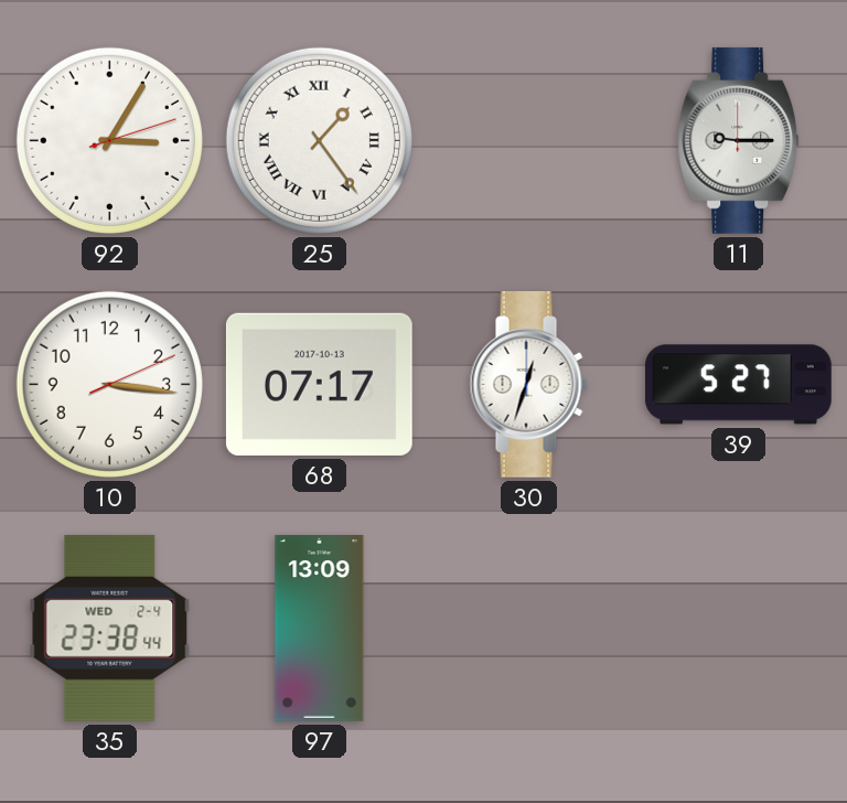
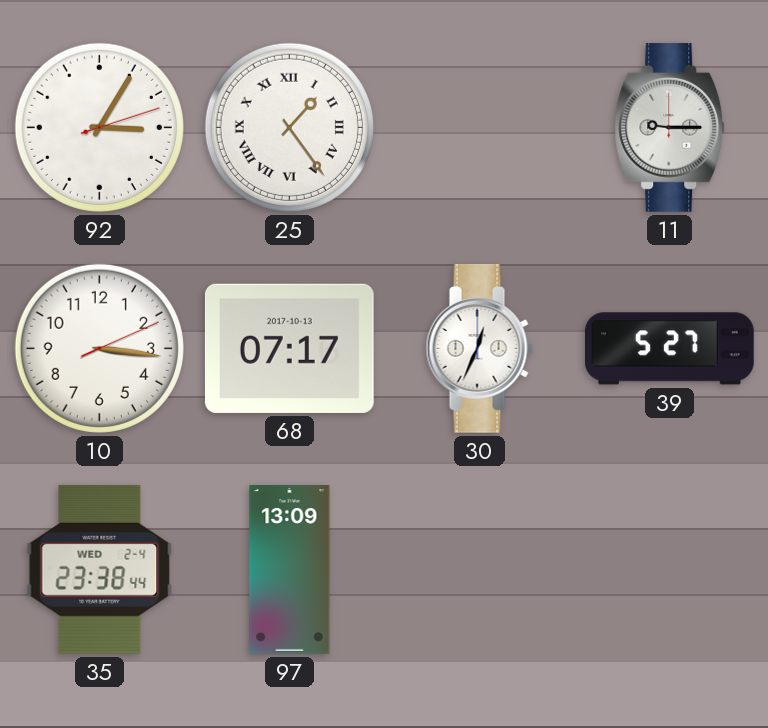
30: 12:33 -> 12:34
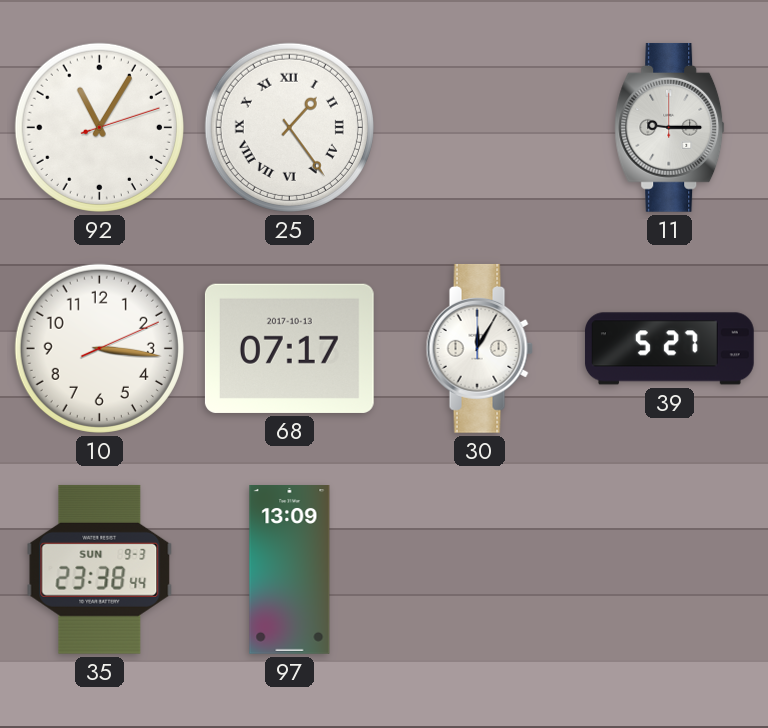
92: 3:05 -> 11:05
30: 12:34 -> 12:05
35 date: WED 2-4 -> SUN 9-3
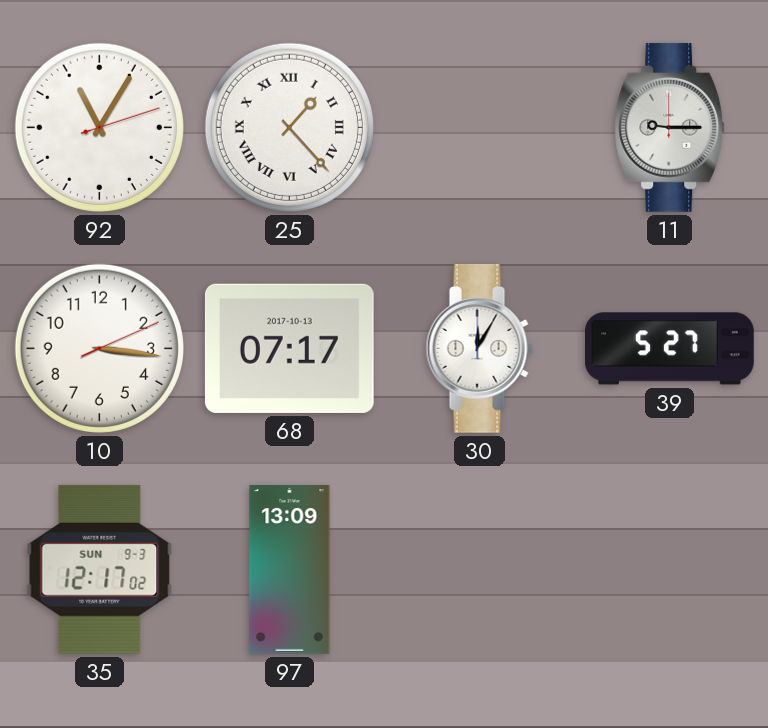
25: 1:24 -> 1:23
35: 23:38 -> 12:17
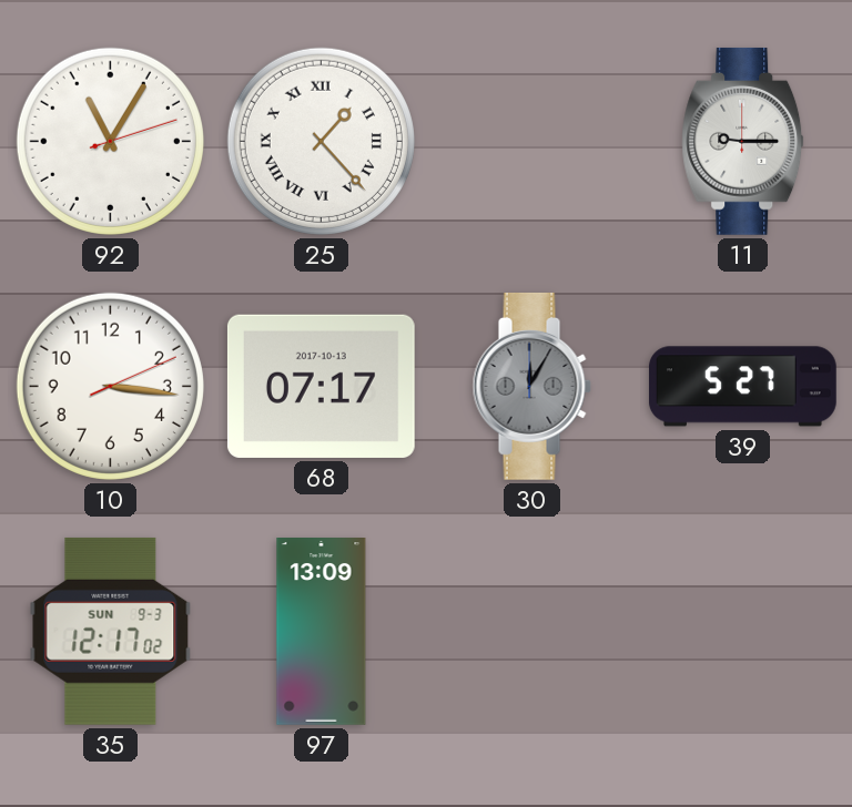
30 dial: white -> grey
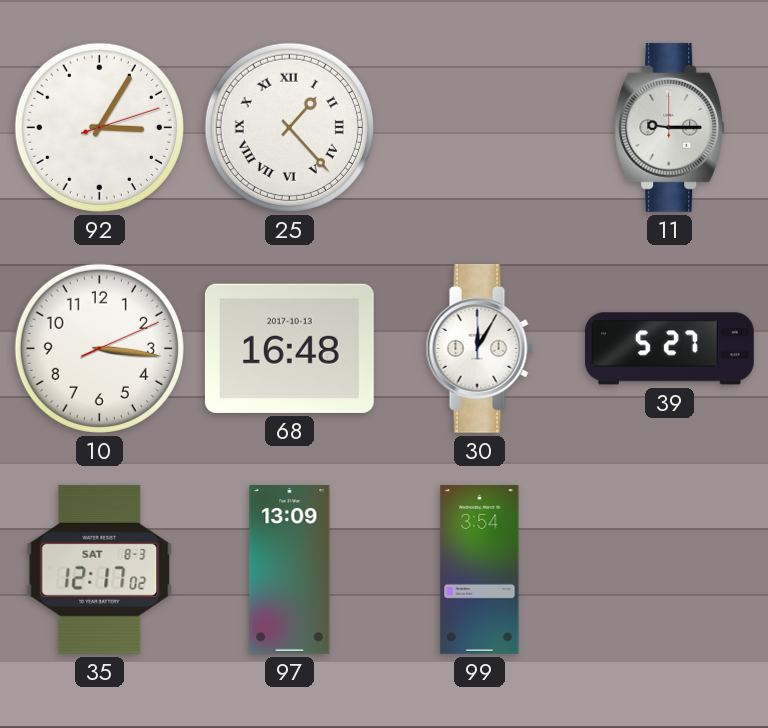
92: 11:05 -> 3:05
68: 07:17 -> 16:48
30 dial: grey -> white
35 date: SUN 9-3 -> SAT 8-3
99: none -> 3:54
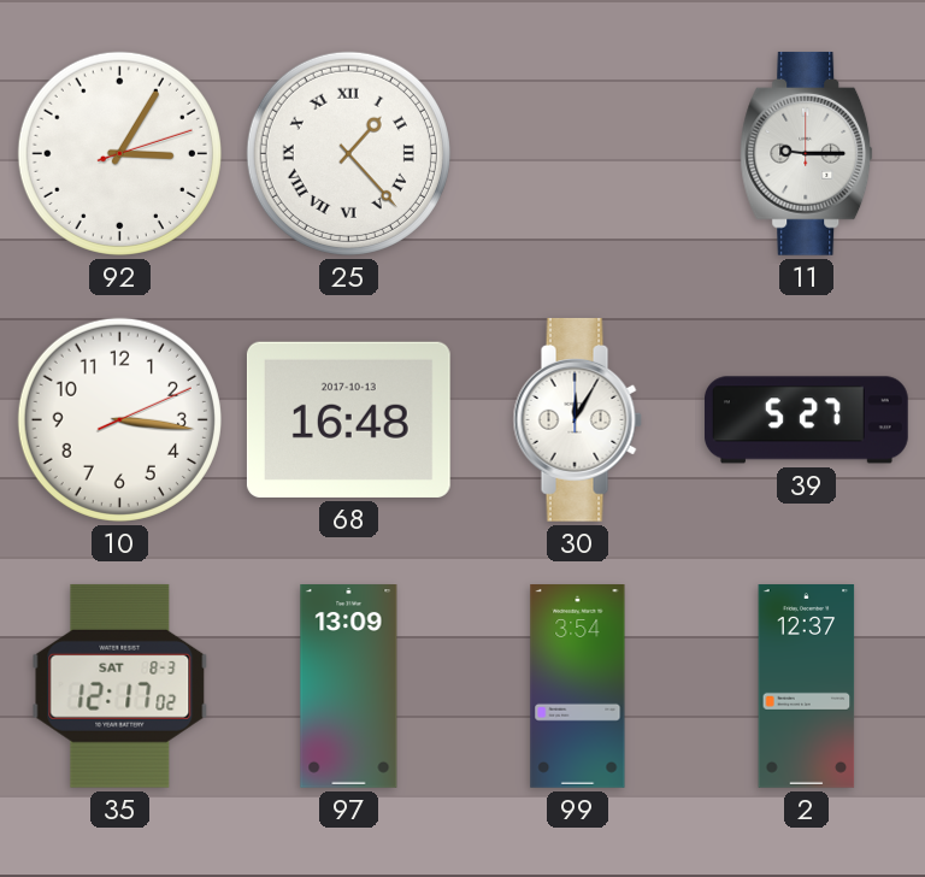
2: none -> 12:37
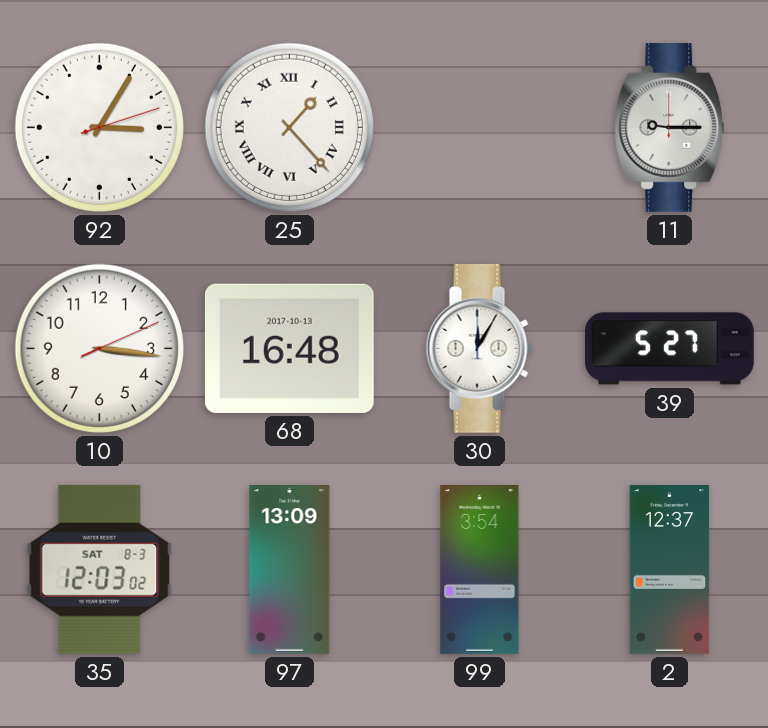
35: 12:17 -> 12:03
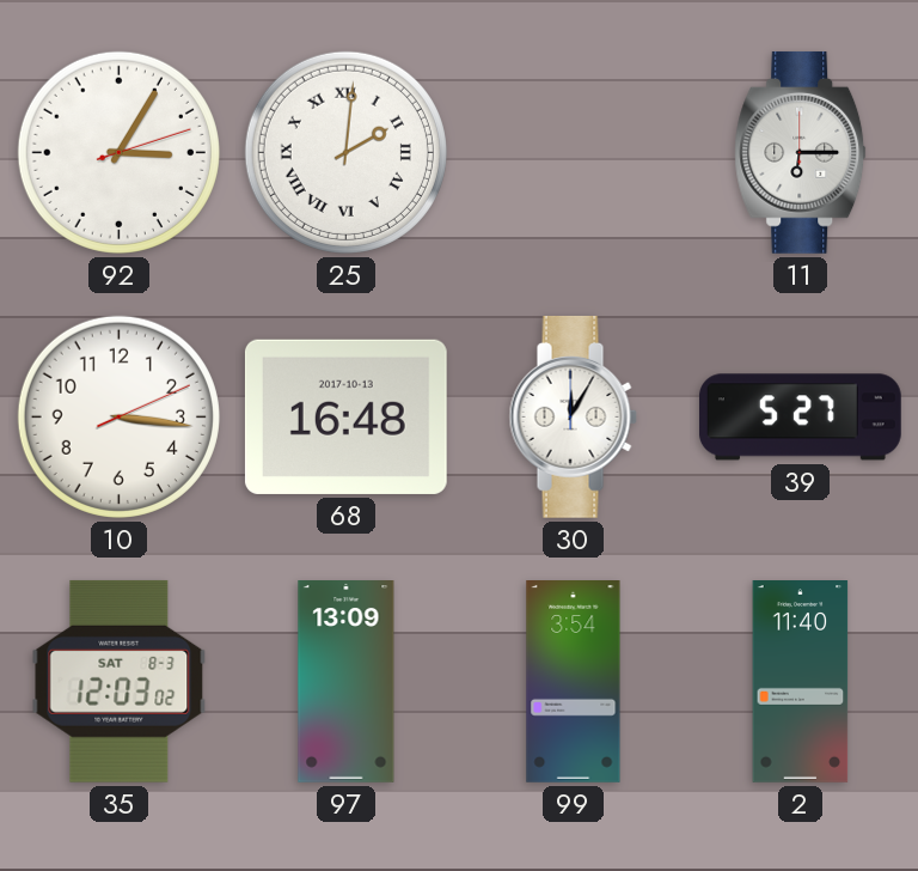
25: 1:23 -> 2:01
11: 9:15 -> 6:15
2: 12:37 -> 11:40
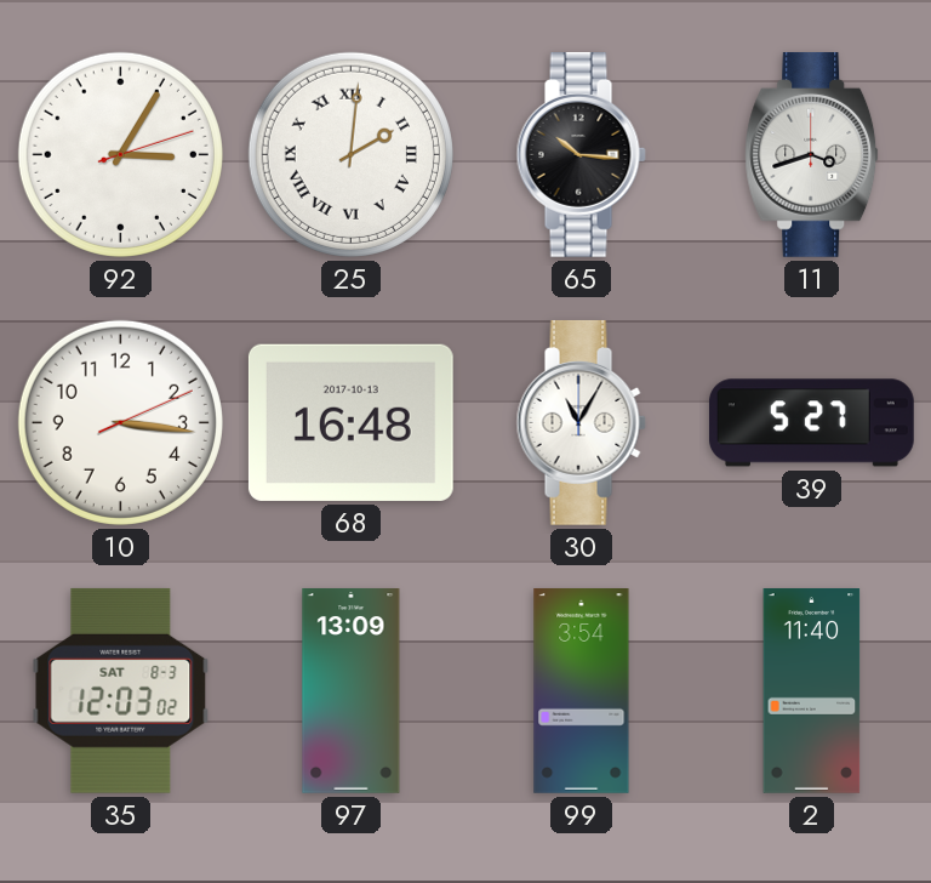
65: none -> 10:16
11: 6:15 -> 3:42
30: 12:05 -> 11:05
